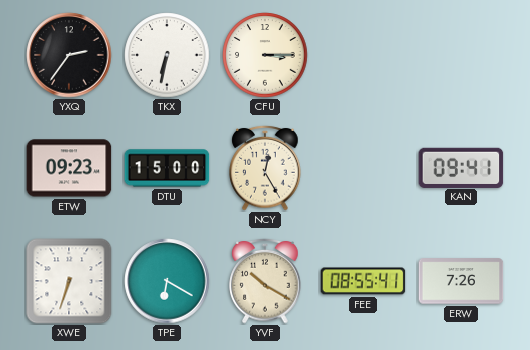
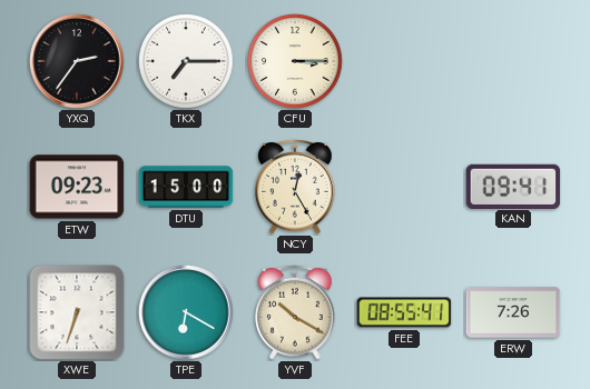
TKX: 6:32 -> 7:15
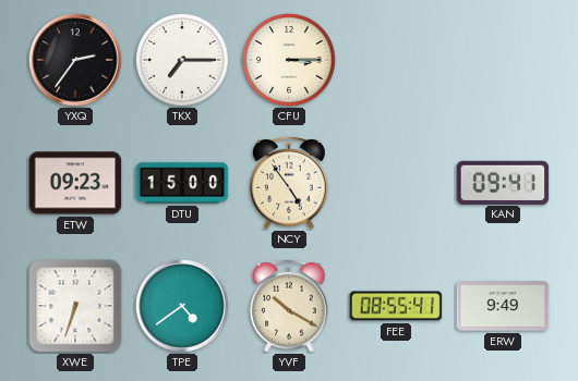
NCY: 12:25 -> 4:54
TPE: 6:20 -> 4:39
ERW: 7:26 -> 9:49
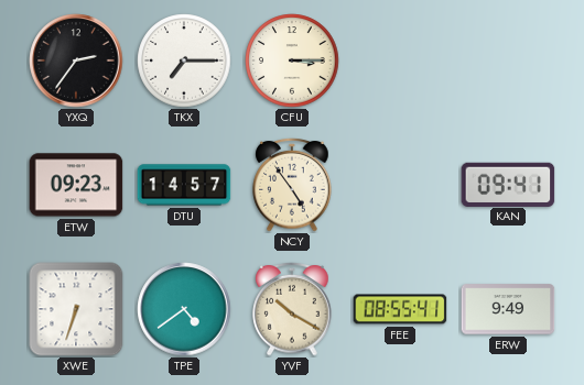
DTU: 15:00 -> 14:57
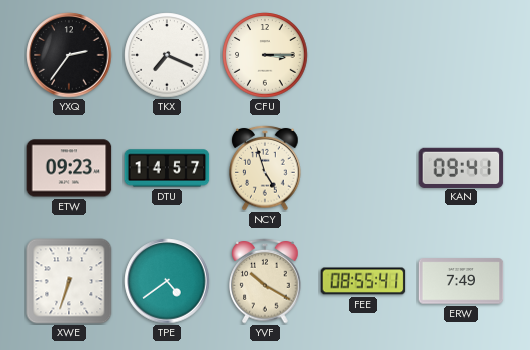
TKX: 7:15 -> 7:19
NCY: 4:54 -> 4:57
ERW: 9:49 -> 7:49
